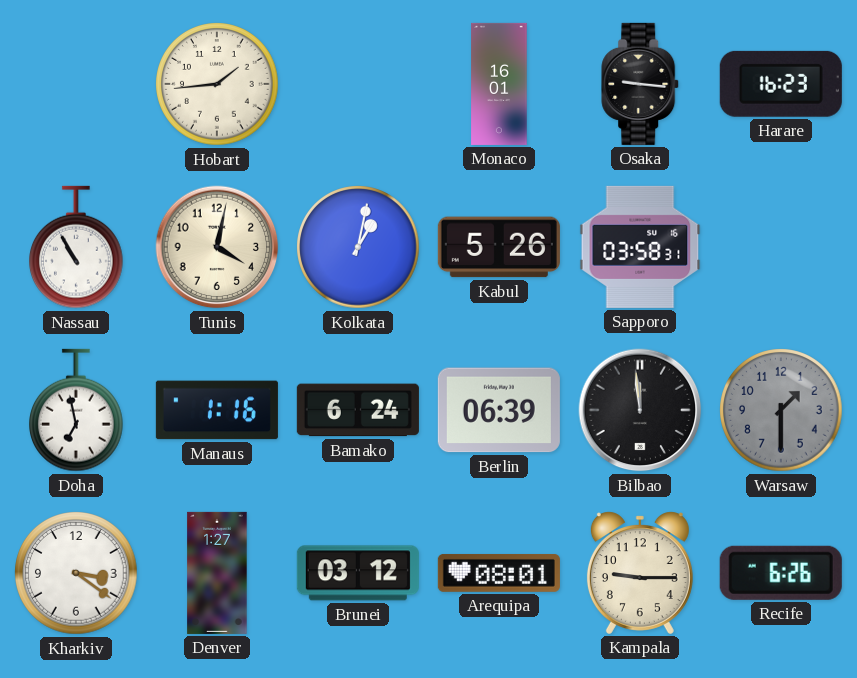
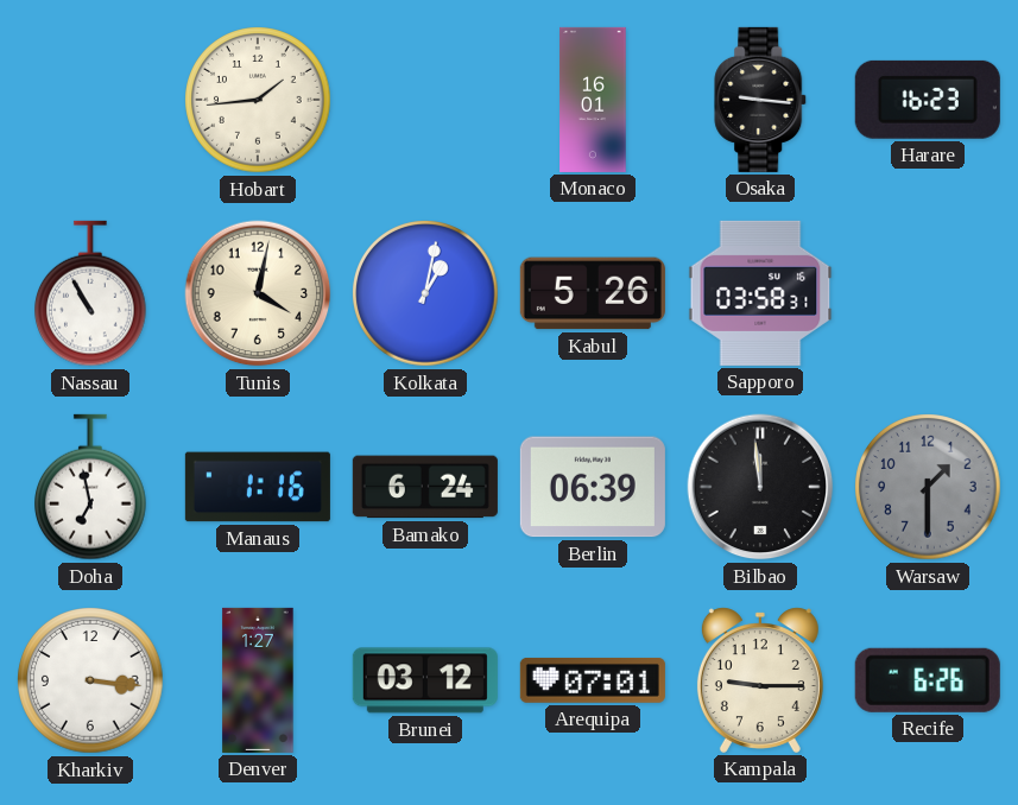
Kharkiv: 3:21 -> 3:16
Arequipa: 08:01 -> 07:01
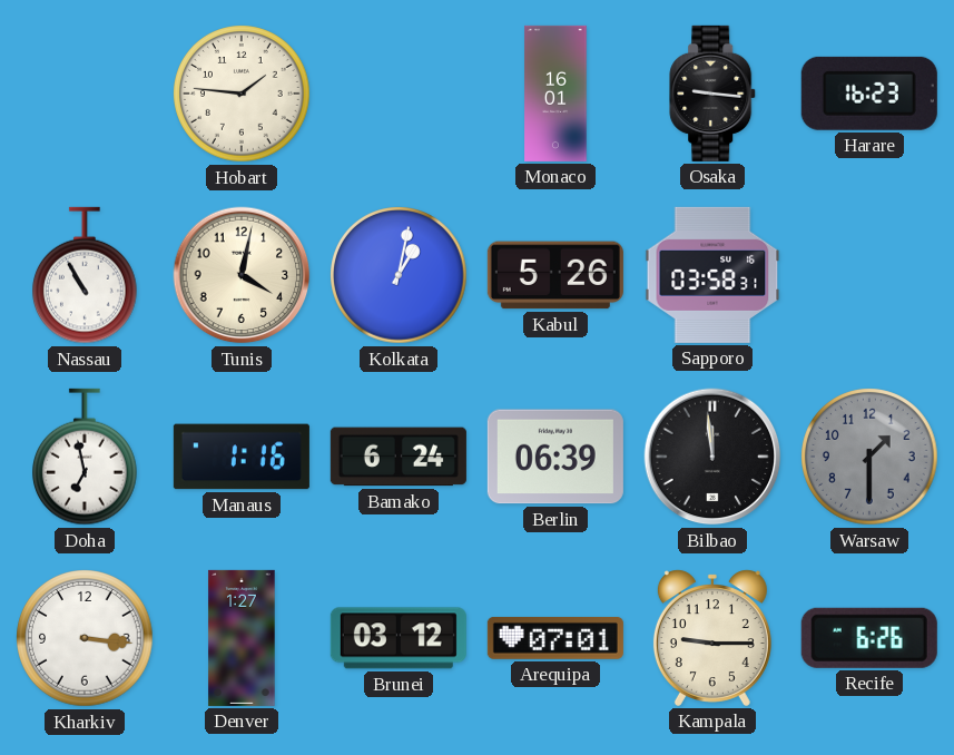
Hobart: 1:44 -> 1:46
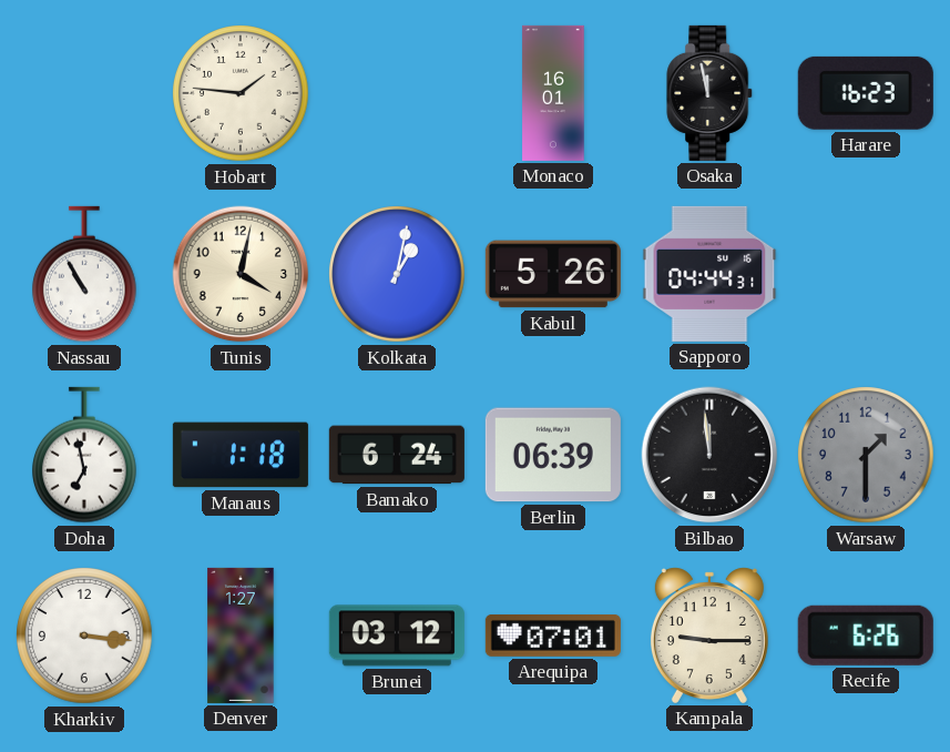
Osaka: 9:16 -> 11:58
Sapporo: 03:58 -> 04:44
Manaus: 1:16 -> 1:18
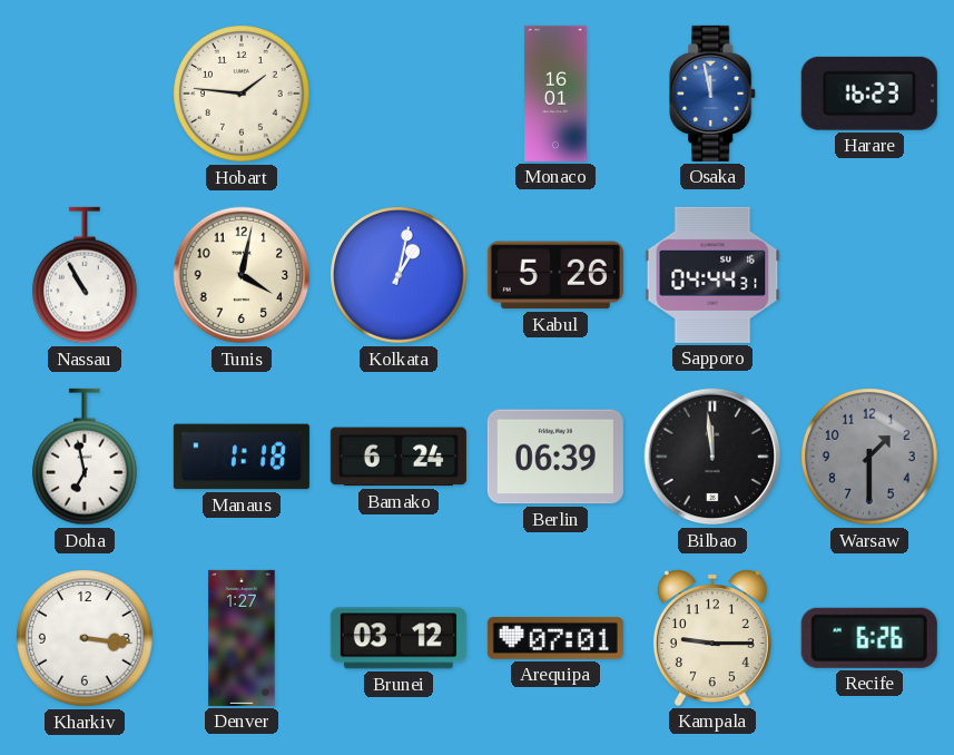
Osaka dial: black -> blue
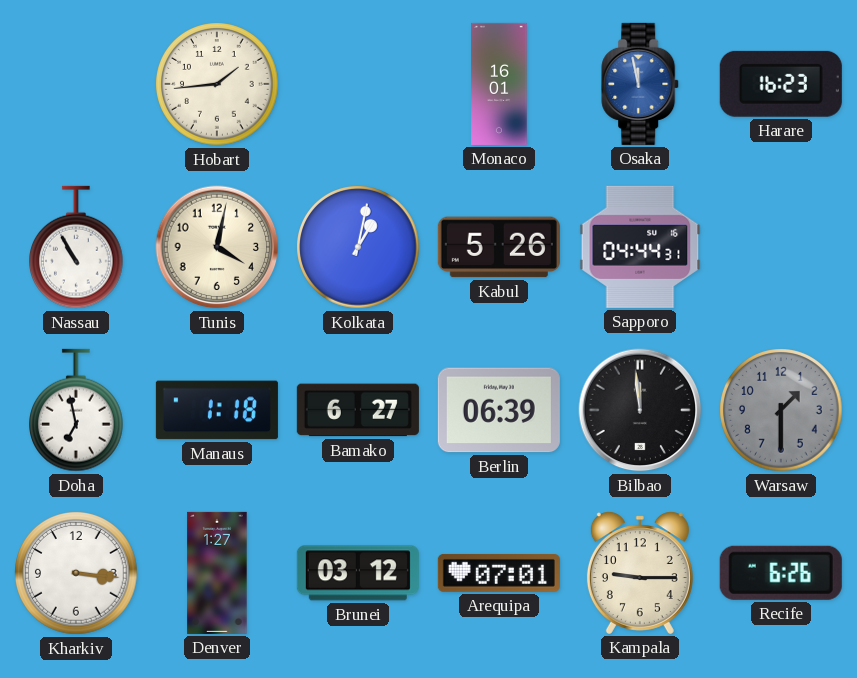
Hobart: 1:46 -> 1:44
Bamako: 6:24 -> 6:27
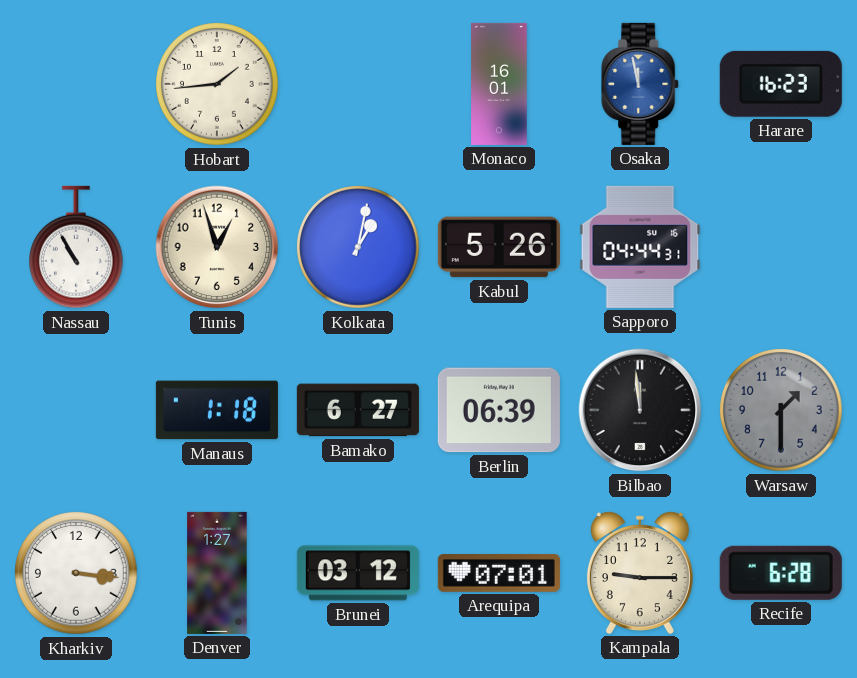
Tunis: 4:02 -> 12:57
Doha: 6:58 -> none
Recife: 6:26 -> 6:28
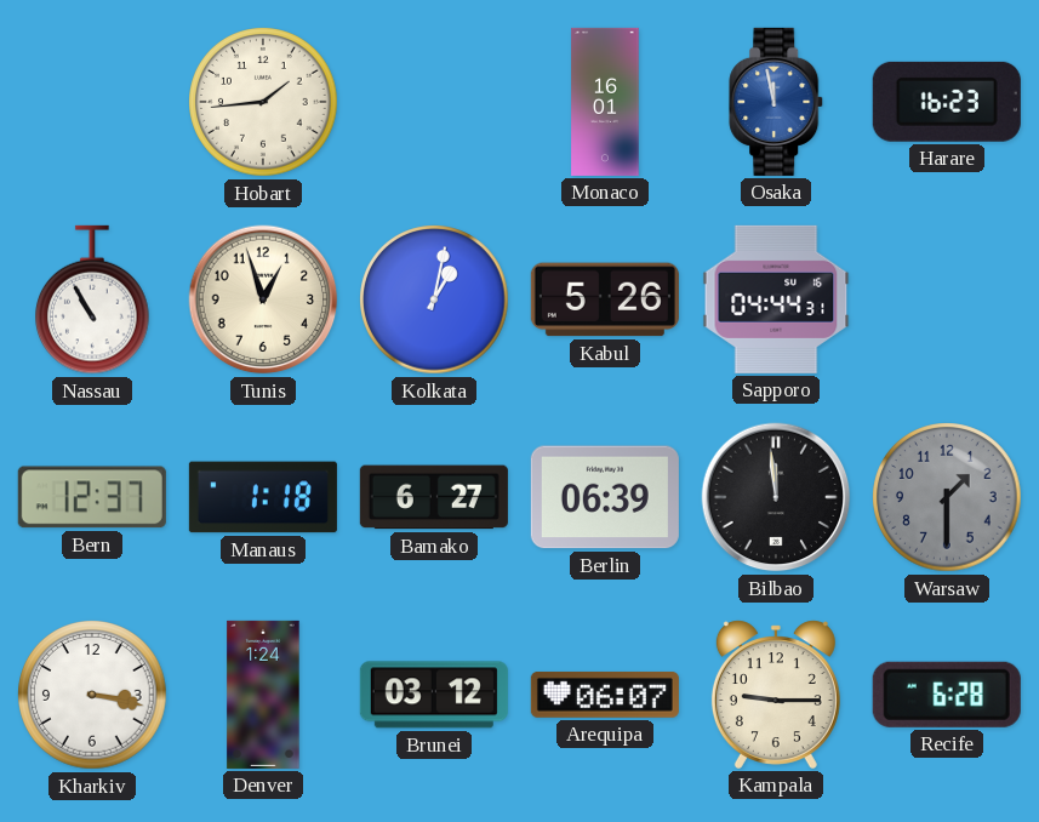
Bern: none -> 12:37
Kharkiv: 3:16 -> 3:17
Denver: 1:27 -> 1:24
Arequipa: 07:01 -> 06:07
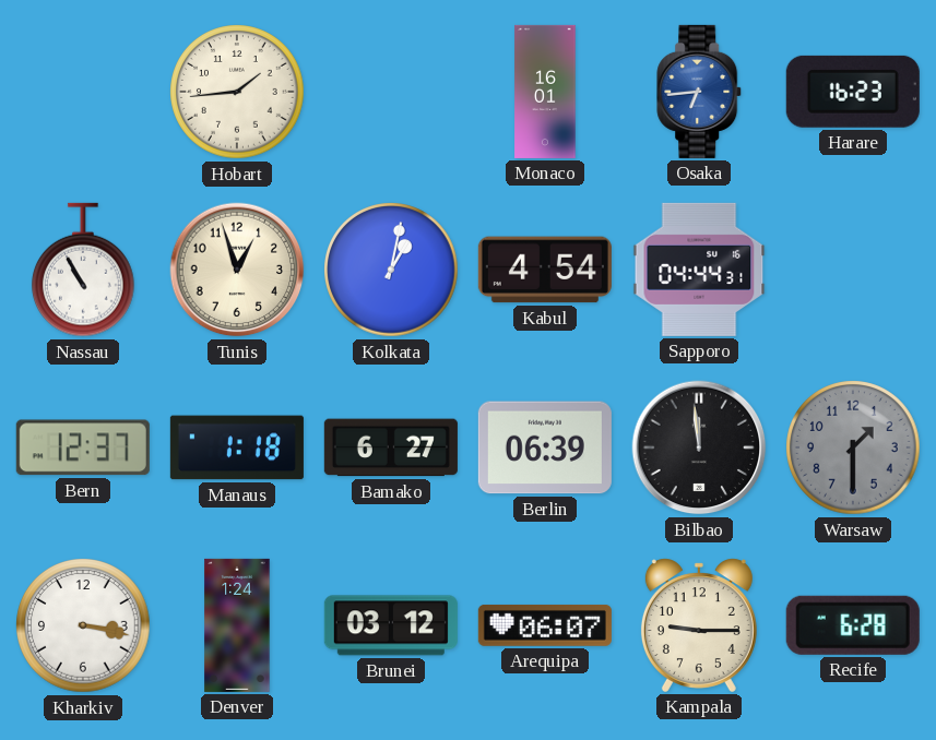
Osaka: 11:58 -> 6:44
Kabul: 5:26 -> 4:54
